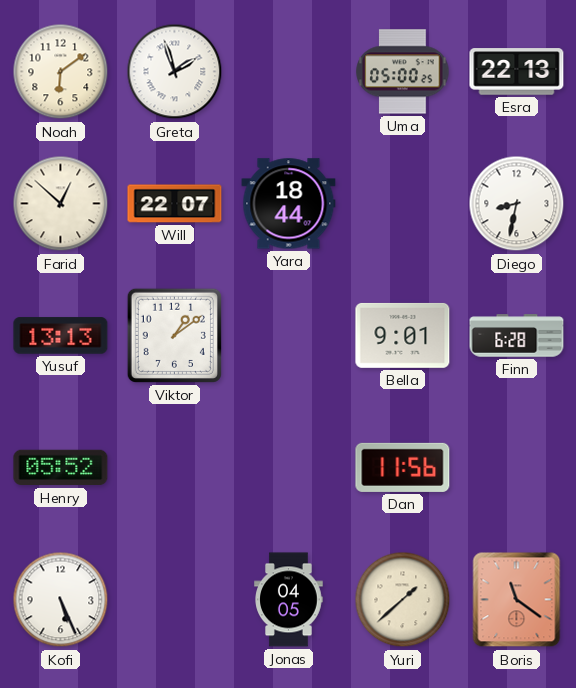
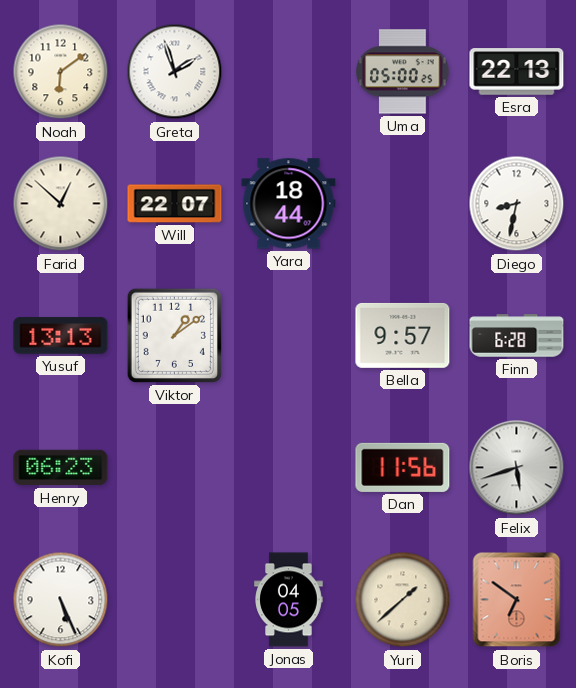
Bella: 9:01 -> 9:57
Henry: 05:52 -> 06:23
Felix: none -> 5:42
Boris: 11:21 -> 6:51
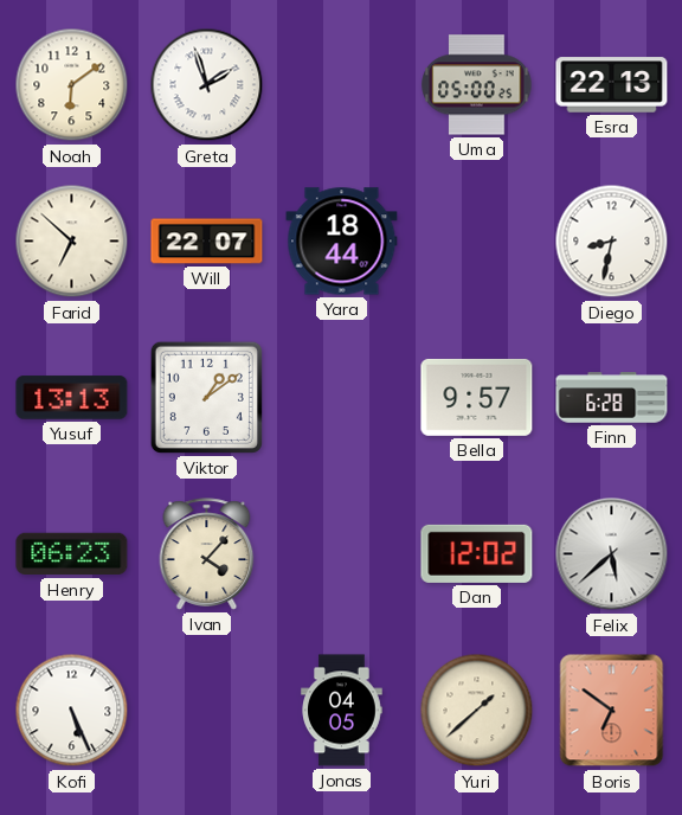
Farid: 12:52 -> 6:52
Ivan: none -> 4:07
Dan: 11:56 -> 12:02
Felix: 5:42 -> 5:38
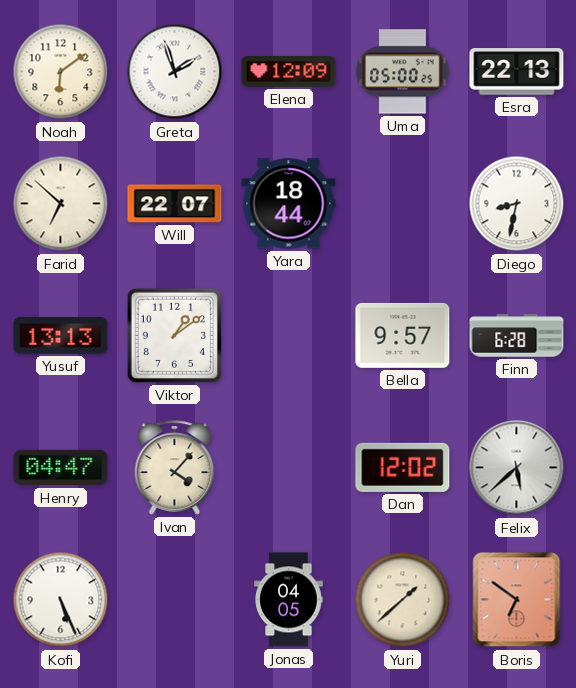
Elena: none -> 12:09
Henry: 06:23 -> 04:47
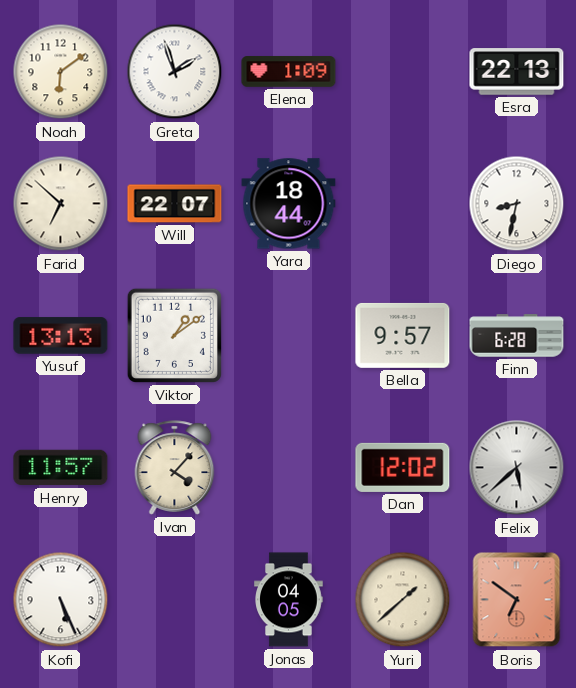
Elena: 12:09 -> 1:09
Uma: 05:00 -> none
Henry: 04:47 -> 11:57
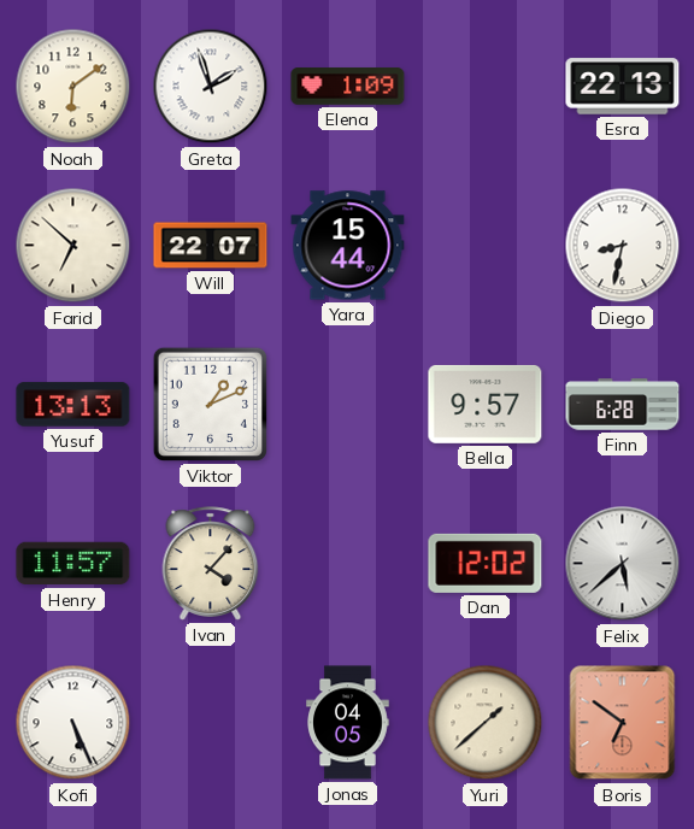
Yara: 18:44 -> 15:44
Viktor: 1:09 -> 1:11
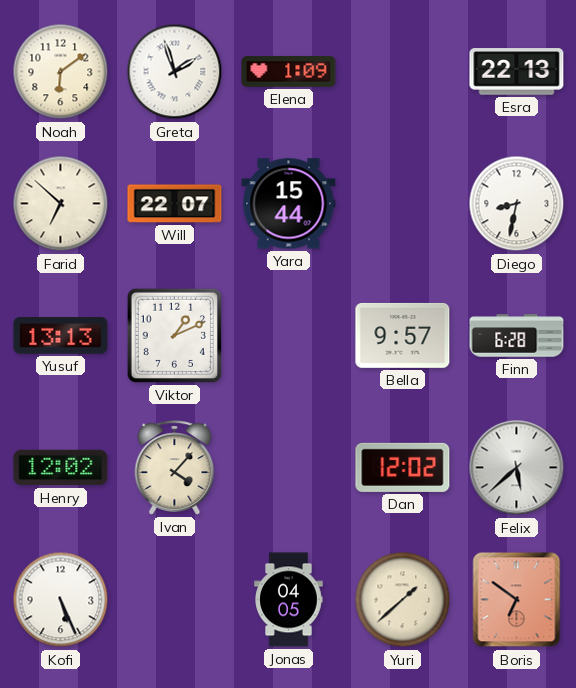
Henry: 11:57 -> 12:02
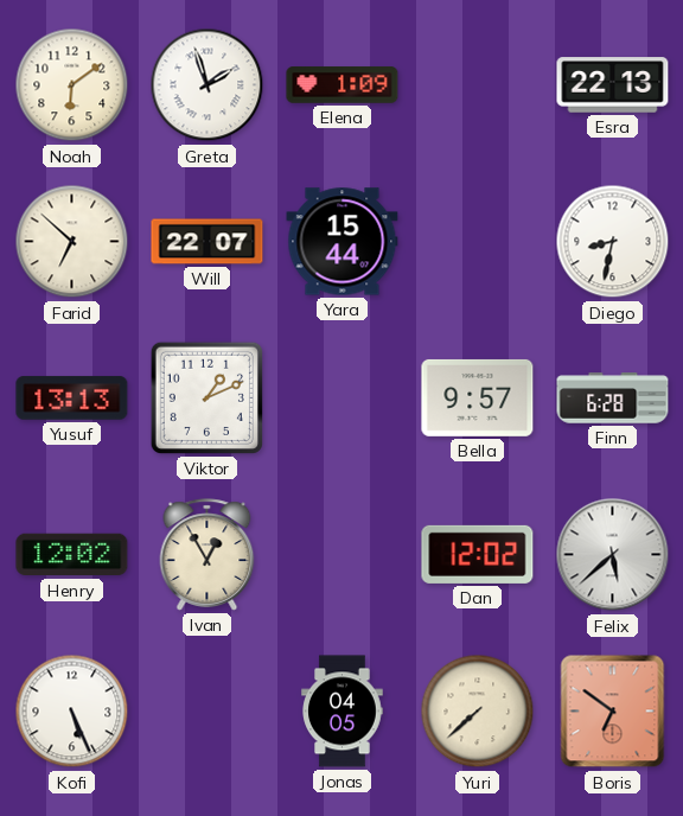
Ivan: 4:07 -> 12:55
Yuri: 1:38 -> 7:38
